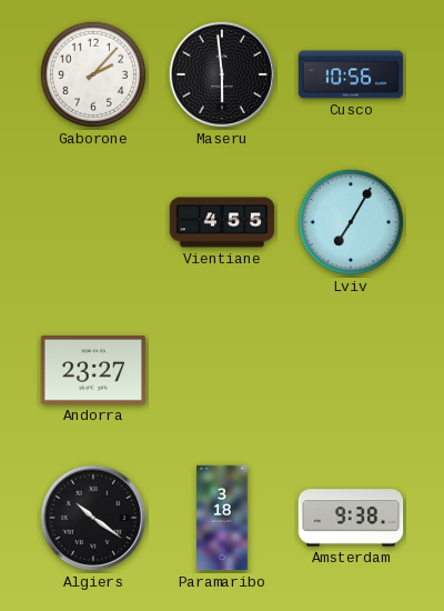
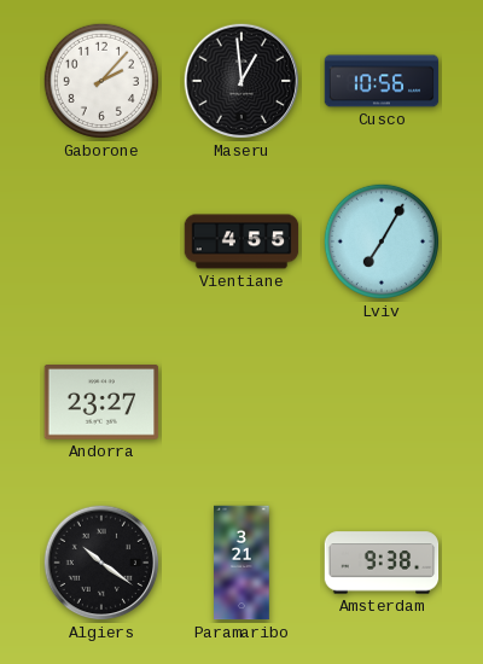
Maseru: 5:59 -> 12:59
Paramaribo: 3:18 -> 3:21
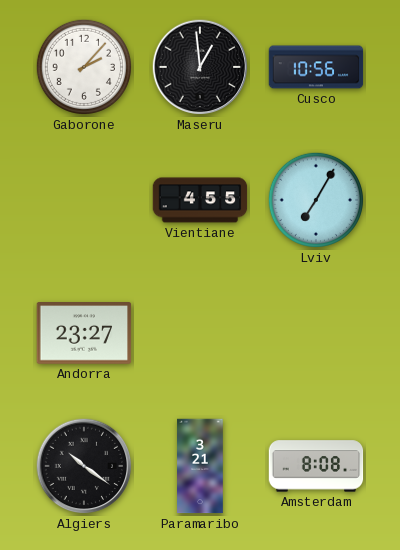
Amsterdam: 9:38 -> 8:08
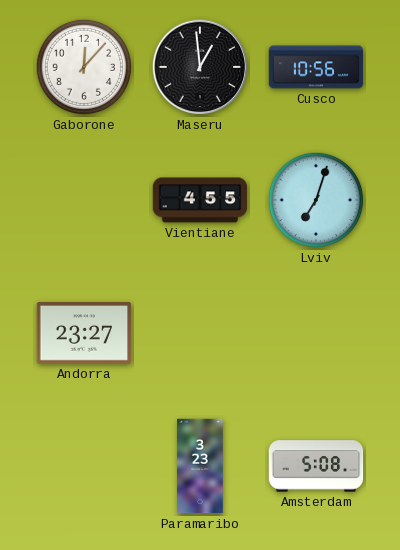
Gaborone: 2:07 -> 12:07
Lviv: 7:05 -> 7:03
Algiers: 10:21 -> none
Paramaribo: 3:21 -> 3:23
Amsterdam: 8:08 -> 5:08
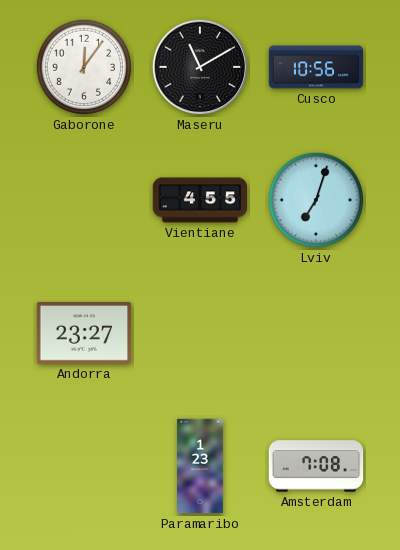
Gaborone: 12:07 -> 12:06
Maseru: 12:59 -> 11:10
Paramaribo: 3:23 -> 1:23
Amsterdam: 5:08 -> 7:08
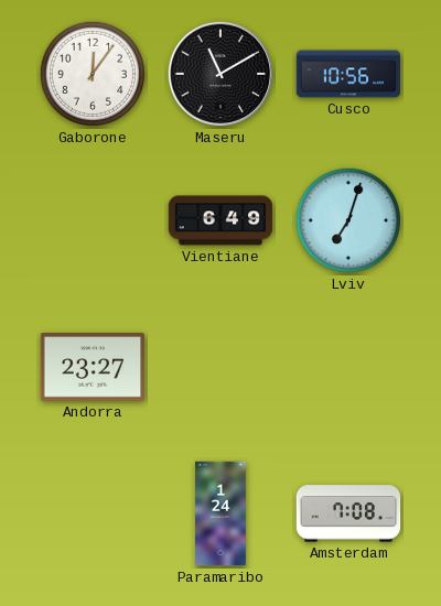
Vientiane: 4:55 -> 6:49
Paramaribo: 1:23 -> 1:24
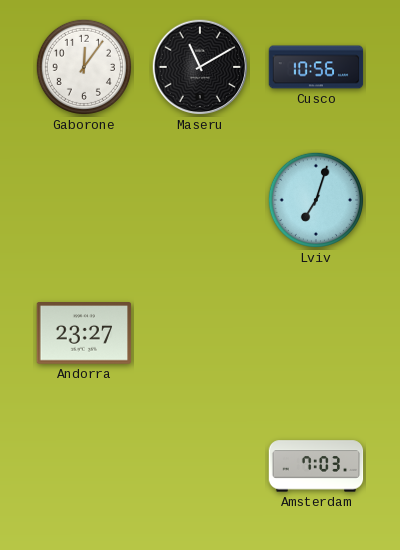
Vientiane: 6:49 -> none
Paramaribo: 1:24 -> none
Amsterdam: 7:08 -> 7:03
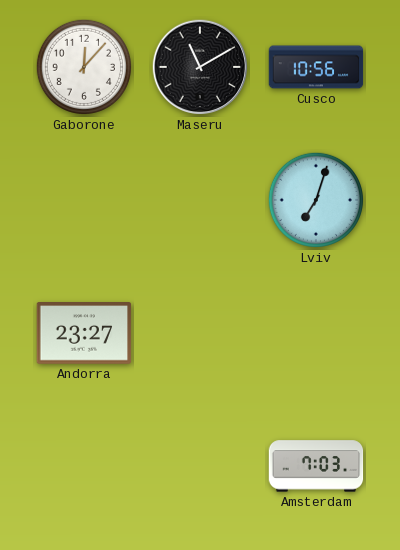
Gaborone: 12:06 -> 12:07
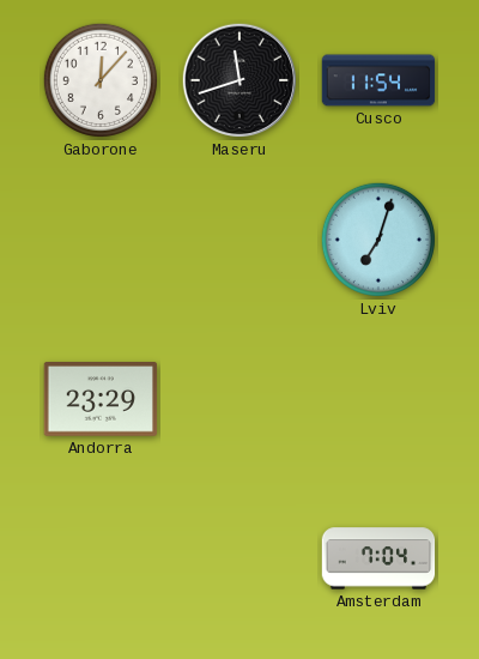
Maseru: 11:10 -> 11:42
Cusco: 10:56 -> 11:54
Andorra: 23:27 -> 23:29
Amsterdam: 7:03 -> 7:04
